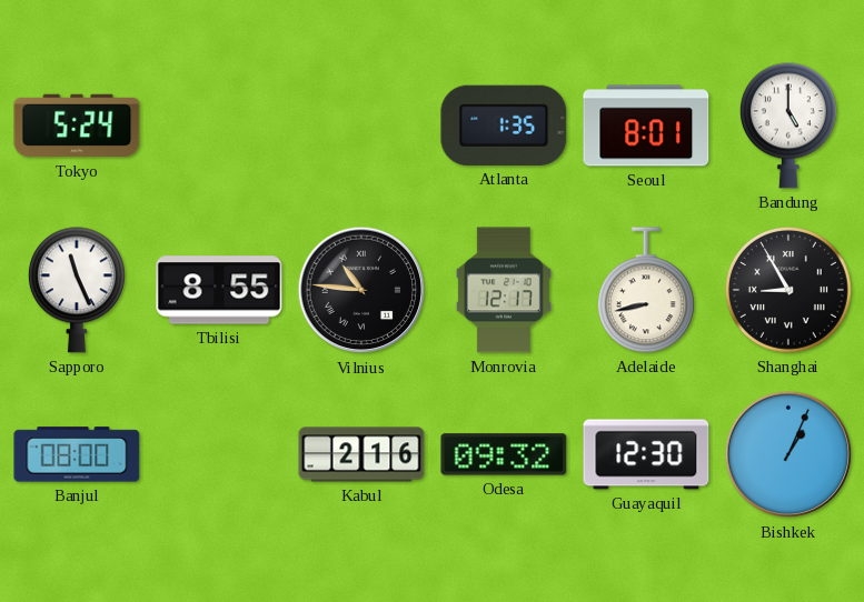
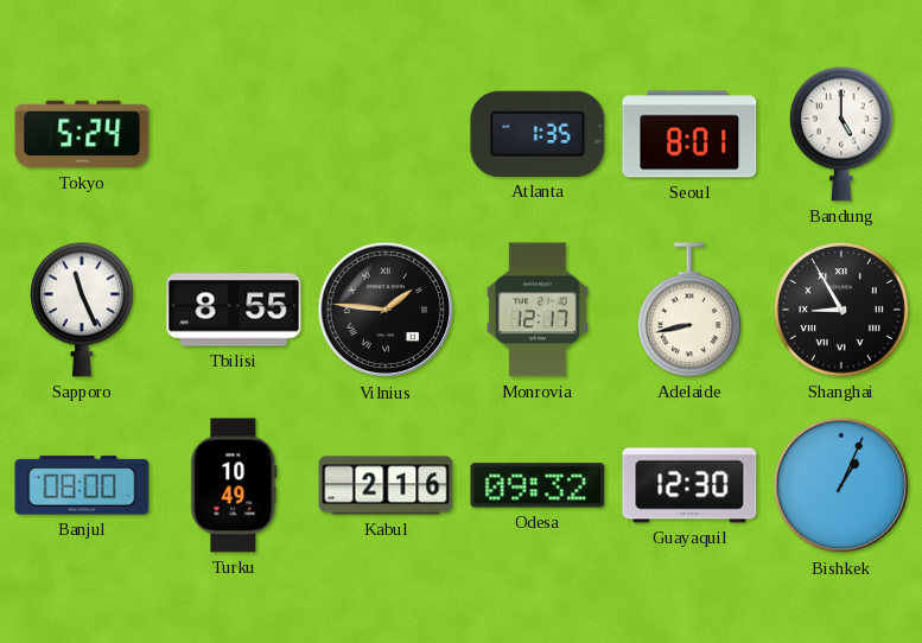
Vilnius: 10:46 -> 1:46
Turku: none -> 10:49
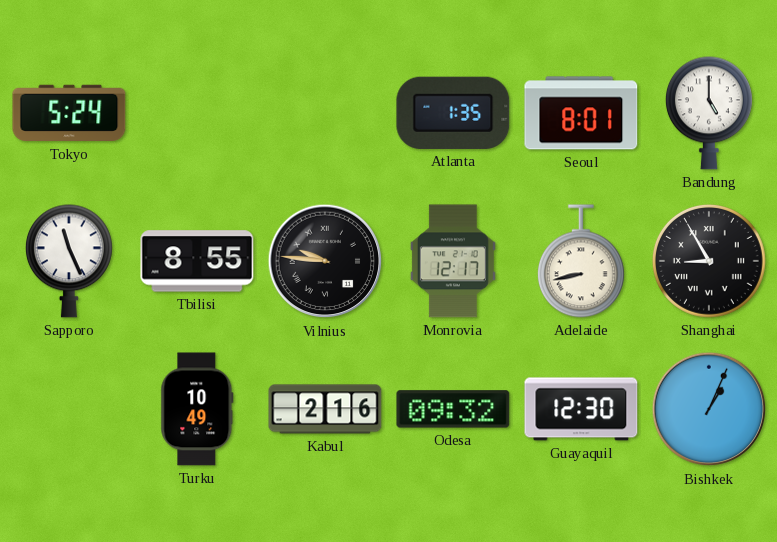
Vilnius: 1:46 -> 9:46
Banjul: 08:00 -> none
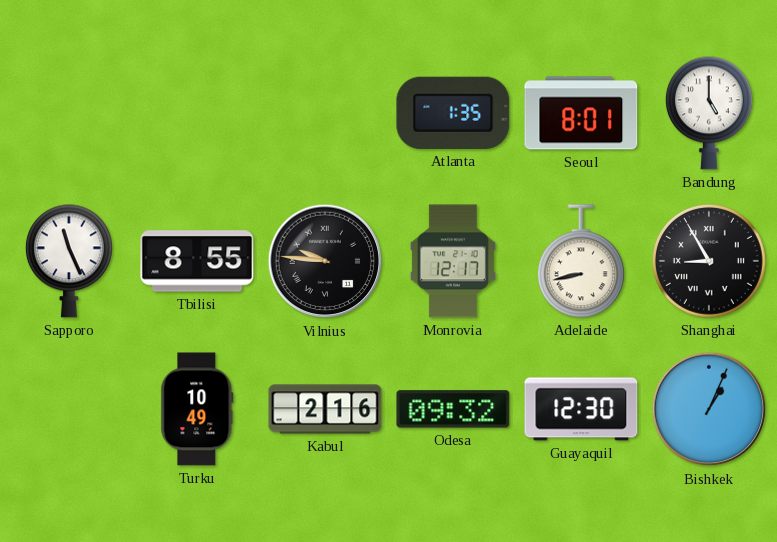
Tokyo: 5:24 -> none
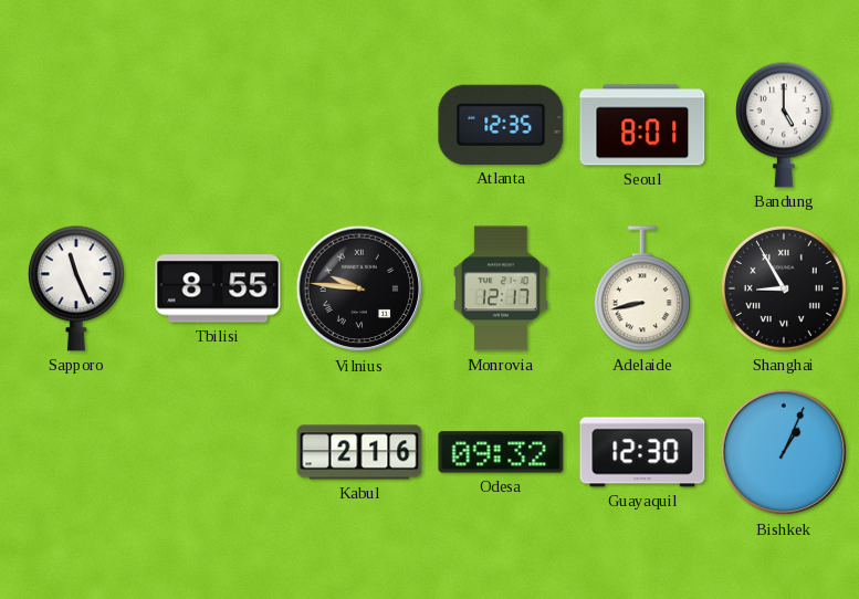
Atlanta: 1:35 -> 12:35
Turku: 10:49 -> none
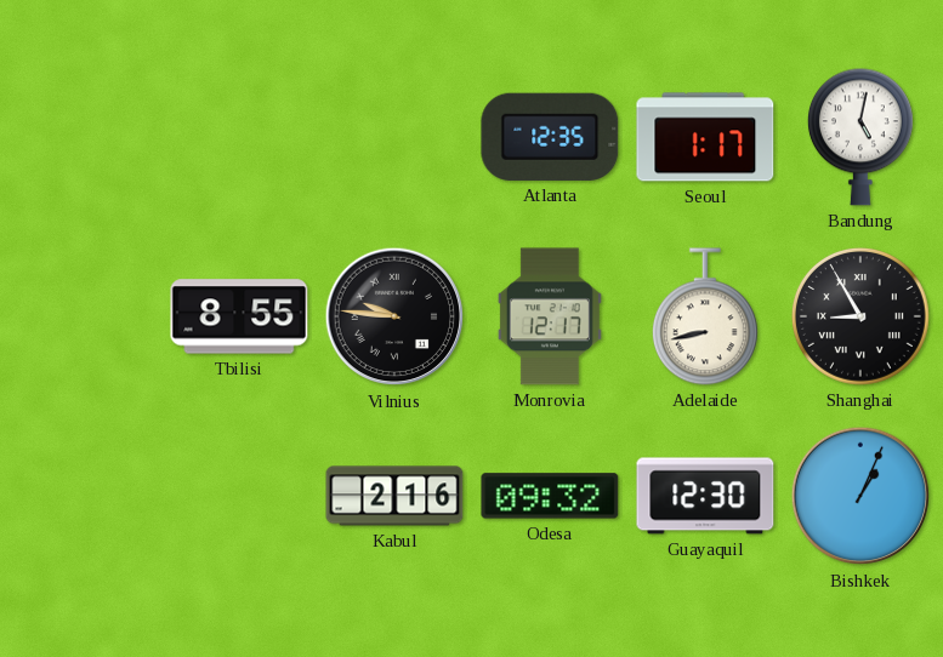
Seoul: 8:01 -> 1:17
Bandung: 5:00 -> 5:02
Sapporo: 11:26 -> none
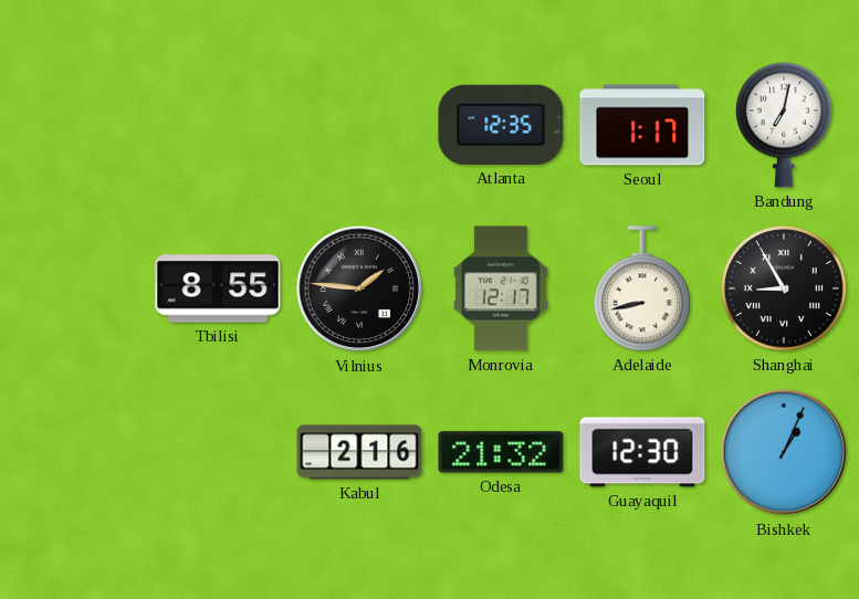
Bandung: 5:02 -> 7:02
Vilnius: 9:46 -> 1:46
Odesa: 09:32 -> 21:32
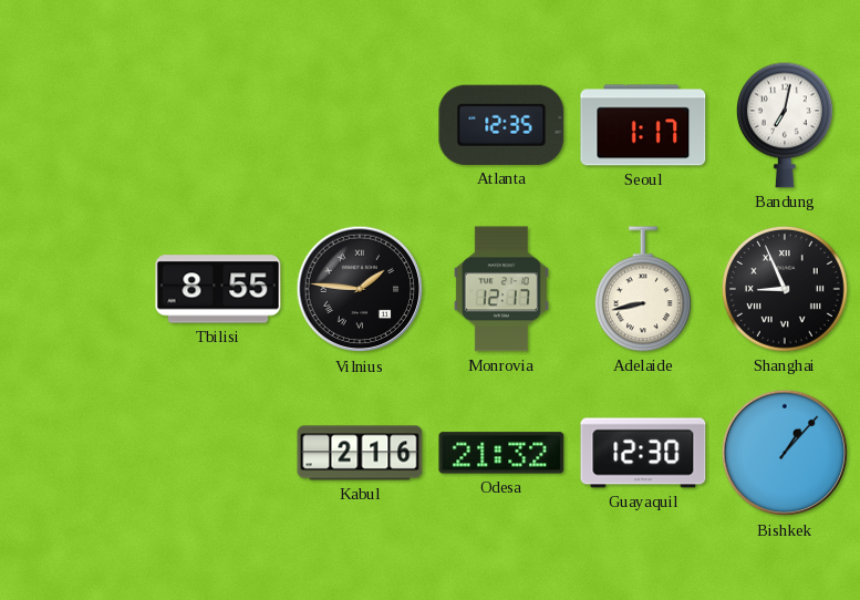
Shanghai: 8:55 -> 8:56
Bishkek: 1:04 -> 1:07
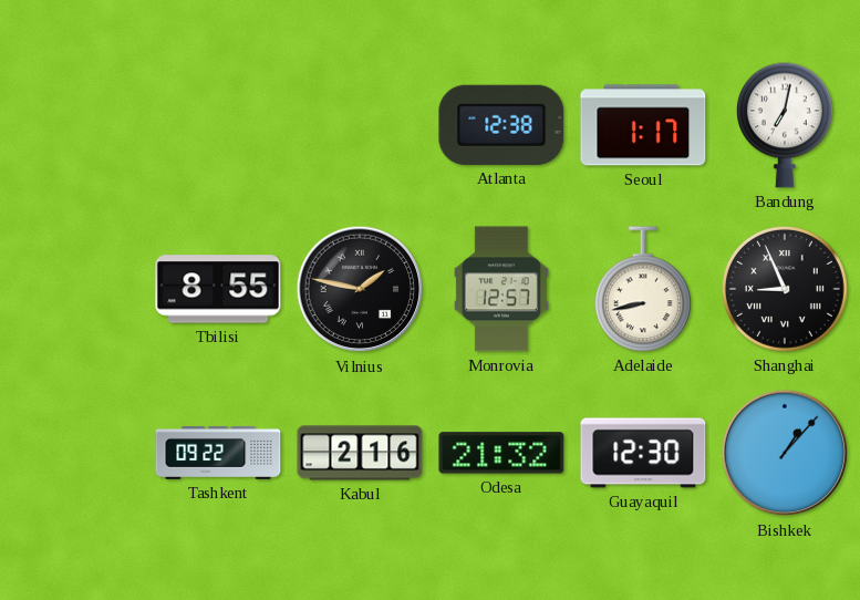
Atlanta: 12:35 -> 12:38
Vilnius: 1:46 -> 1:47
Monrovia: 12:17 -> 12:57
Tashkent: none -> 09:22
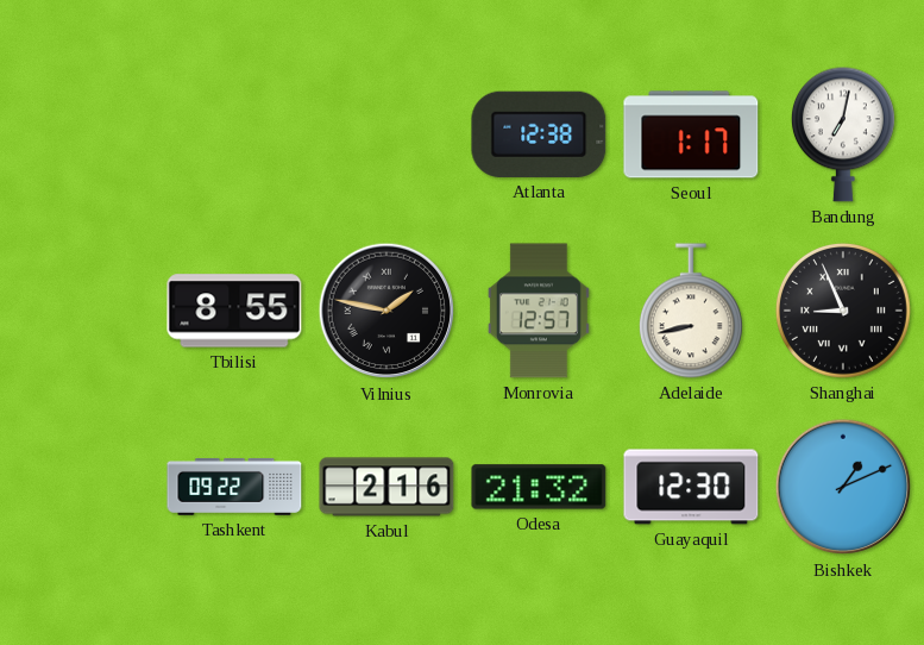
Bishkek: 1:07 -> 1:11
